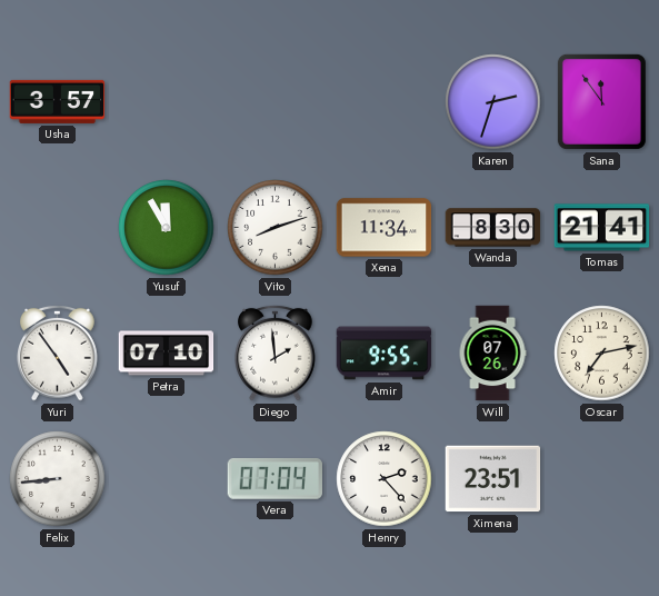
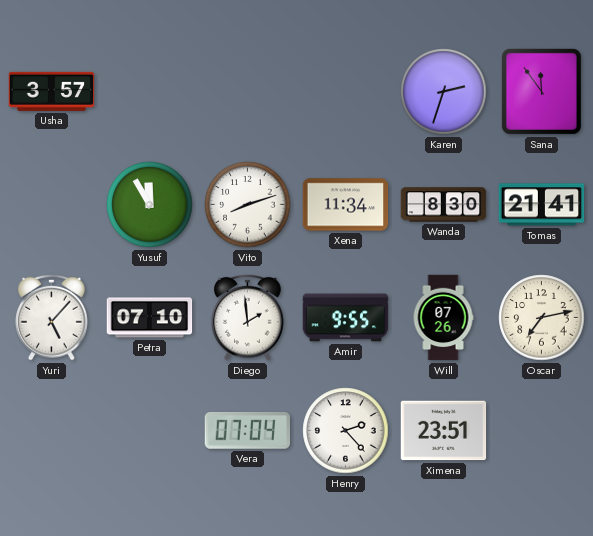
Yuri: 4:54 -> 5:07
Felix: 8:44 -> none
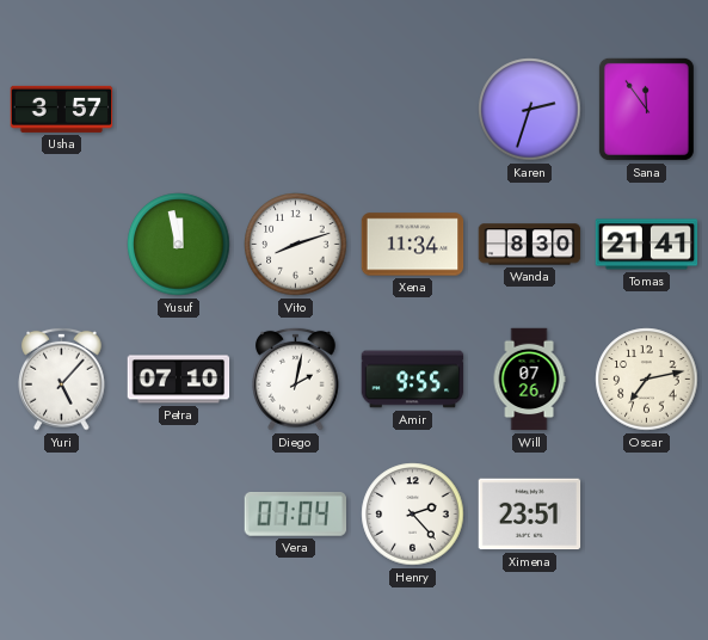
Yusuf: 11:55 -> 11:58
Diego: 1:59 -> 2:02
